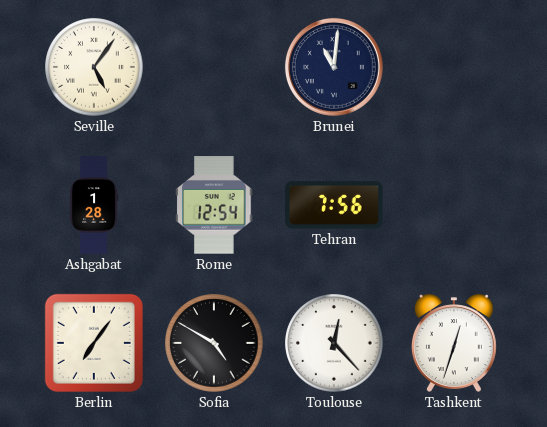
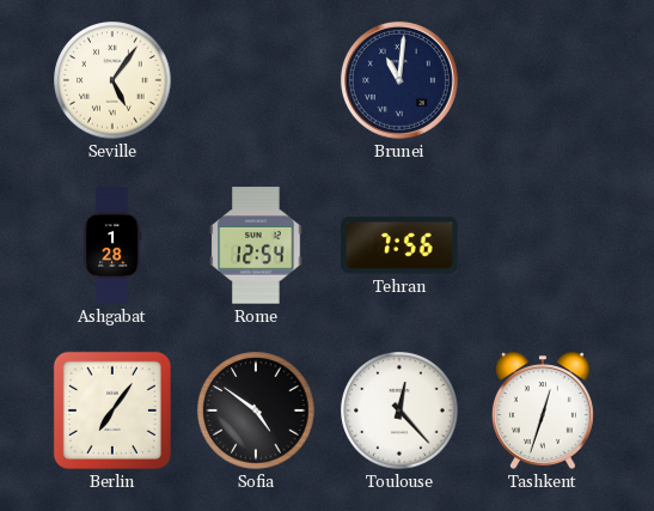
Sofia: 4:50 -> 4:51
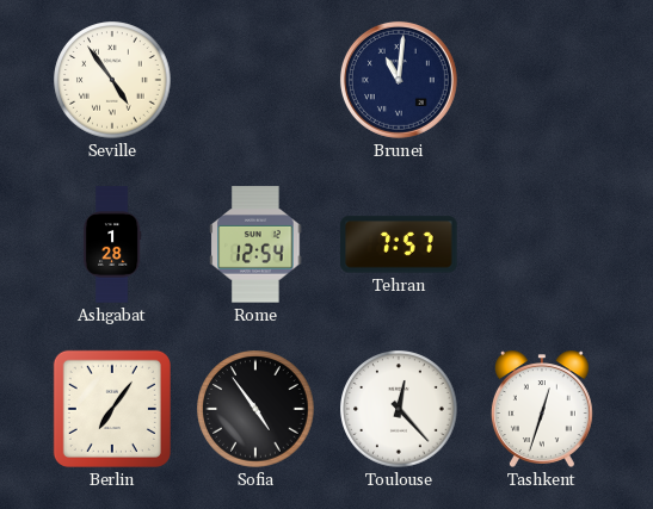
Seville: 5:06 -> 4:54
Tehran: 7:56 -> 7:57
Sofia: 4:51 -> 4:54
